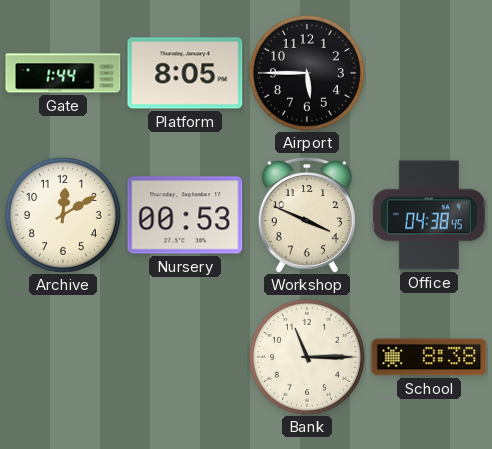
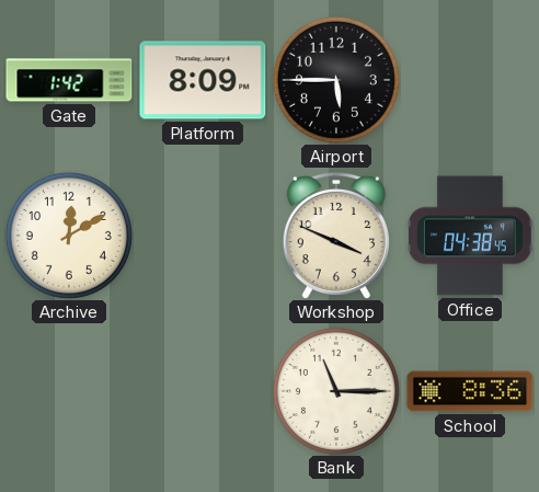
Gate: 1:44 -> 1:42
Platform: 8:05 -> 8:09
Nursery: 00:53 -> none
School: 8:38 -> 8:36
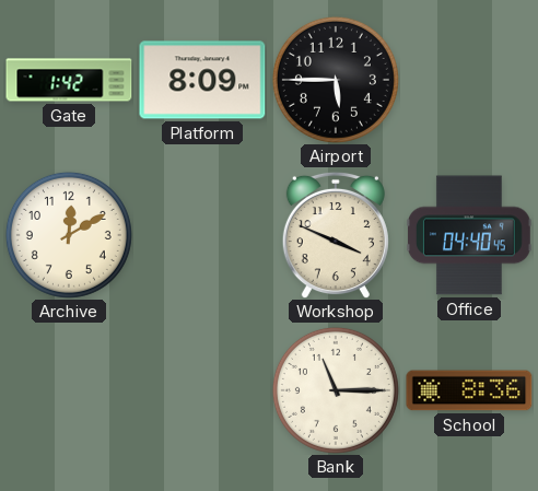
Office: 04:38 -> 04:40
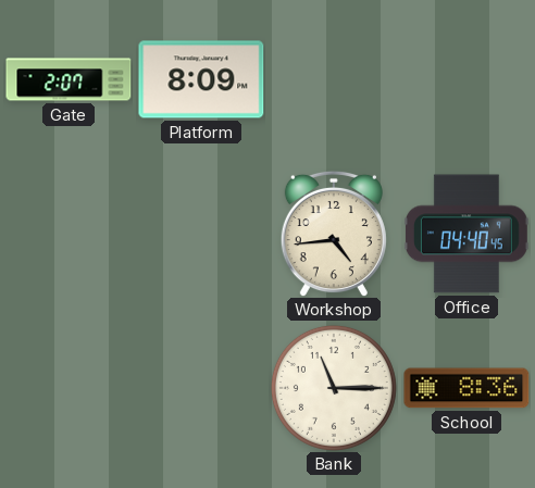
Gate: 1:42 -> 2:07
Airport: 5:45 -> none
Archive: 12:10 -> none
Workshop: 3:49 -> 4:44
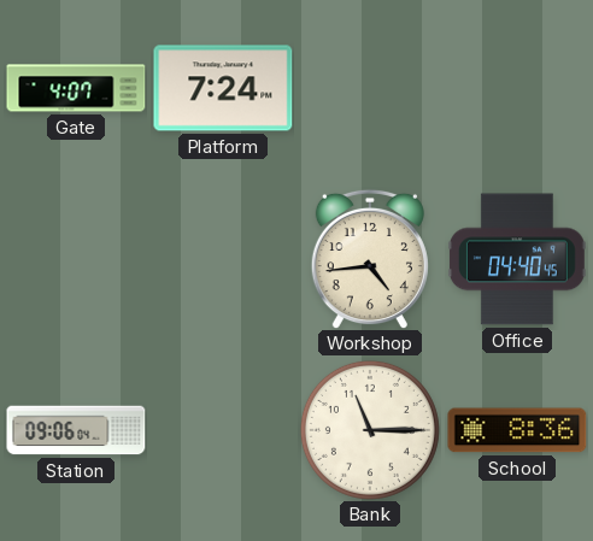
Gate: 2:07 -> 4:07
Platform: 8:09 -> 7:24
Station: none -> 09:06
